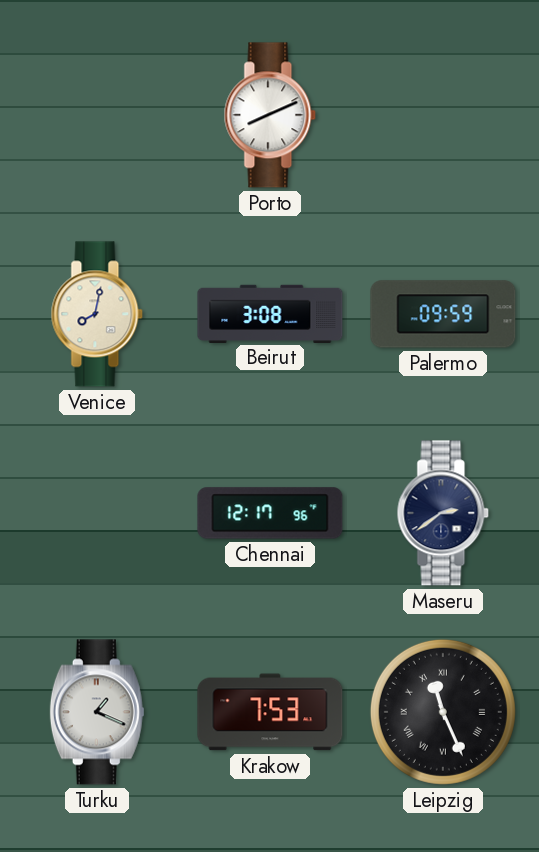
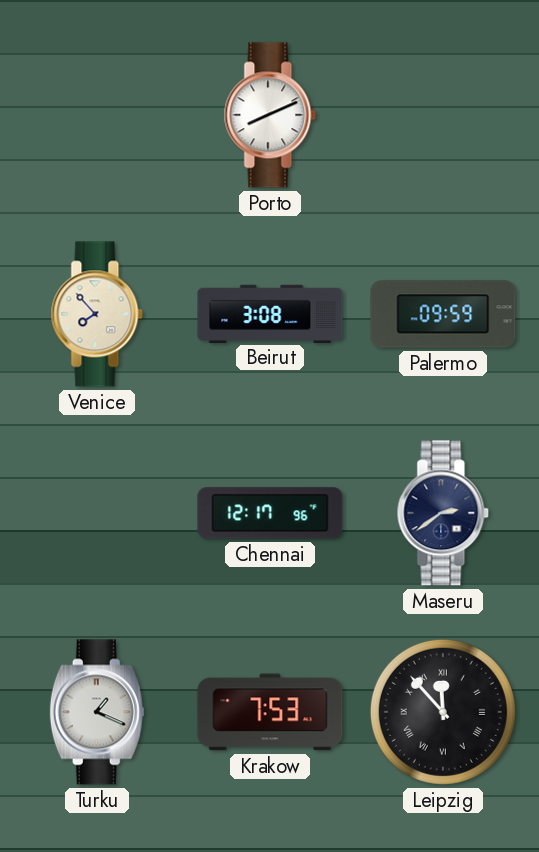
Venice: 8:02 -> 7:53
Leipzig: 11:26 -> 11:53
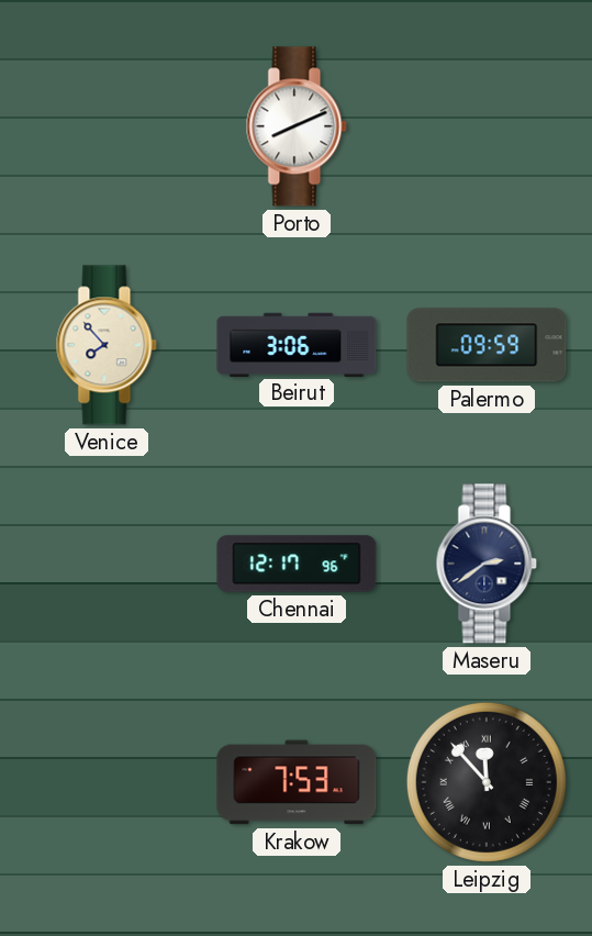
Beirut: 3:08 -> 3:06
Turku: 1:19 -> none
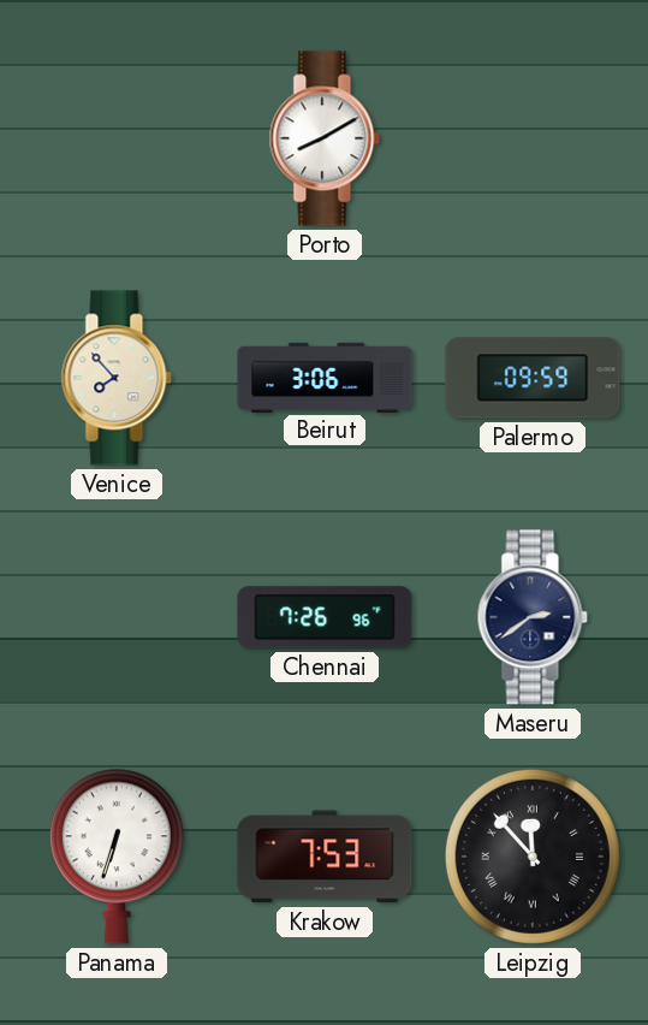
Porto: 8:11 -> 8:10
Chennai: 12:17 -> 7:26
Panama: none -> 6:33
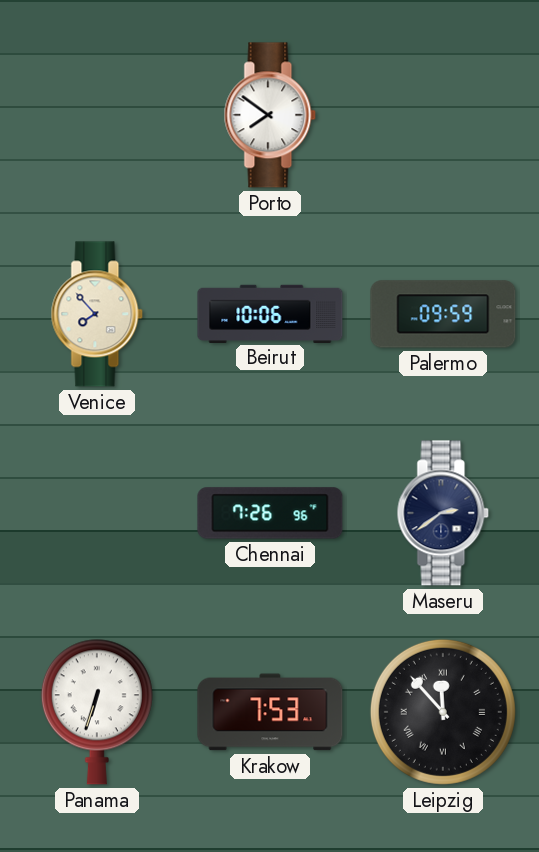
Porto: 8:10 -> 7:51
Beirut: 3:06 -> 10:06
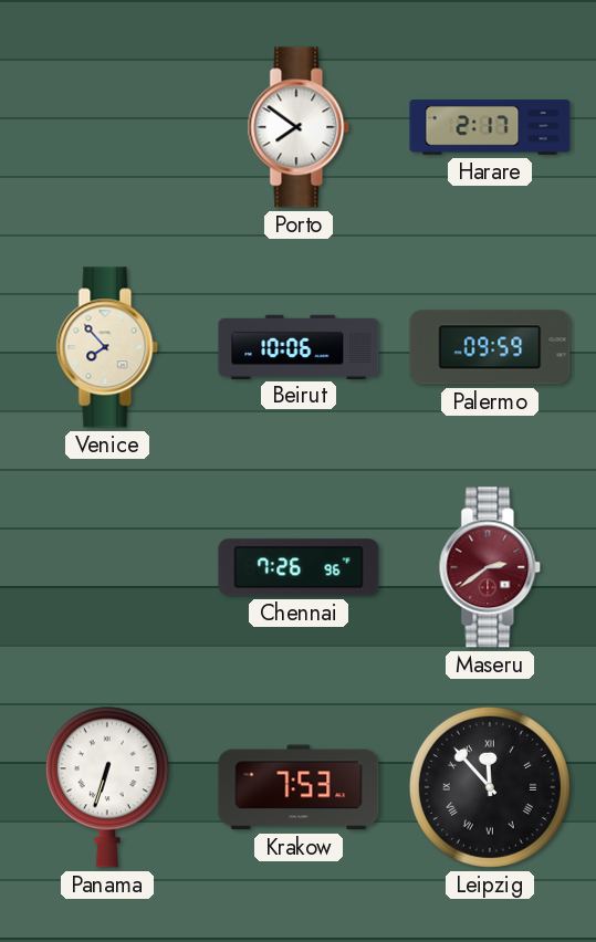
Harare: none -> 2:17
Maseru dial: navy -> burgundy
